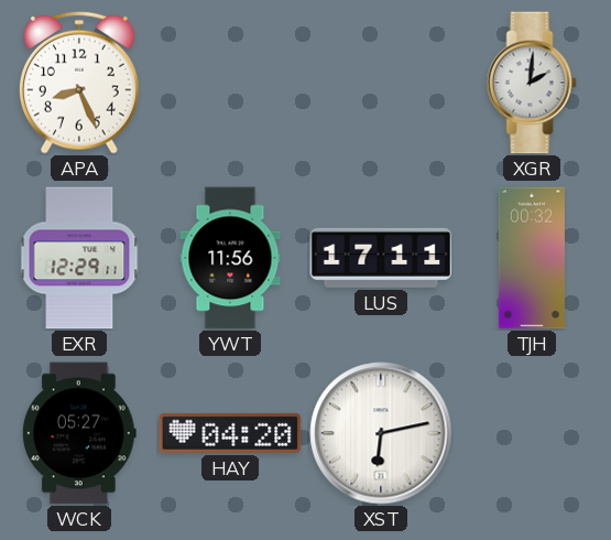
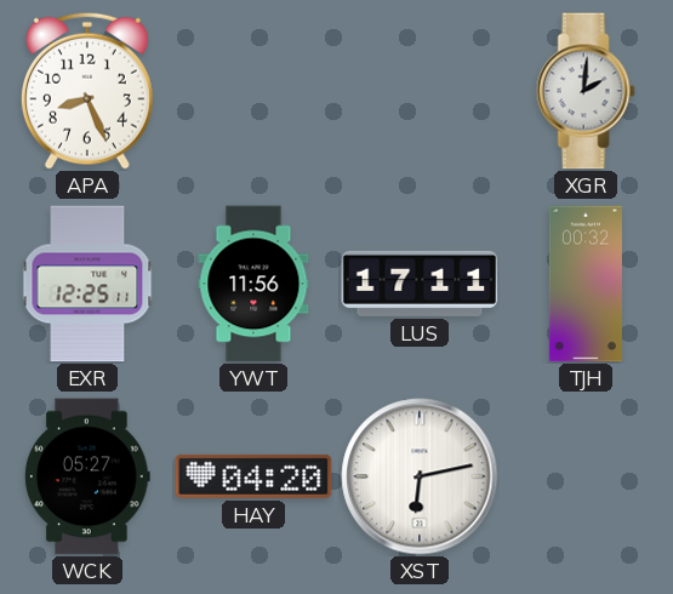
EXR: 12:29 -> 12:25
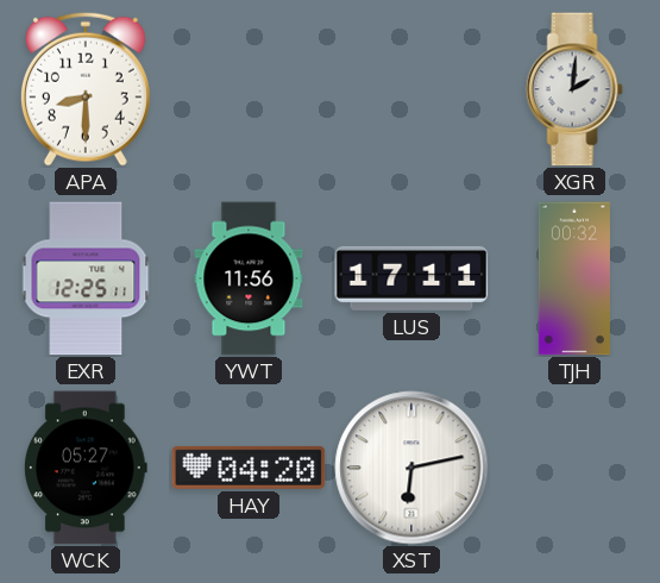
APA: 8:26 -> 8:30
